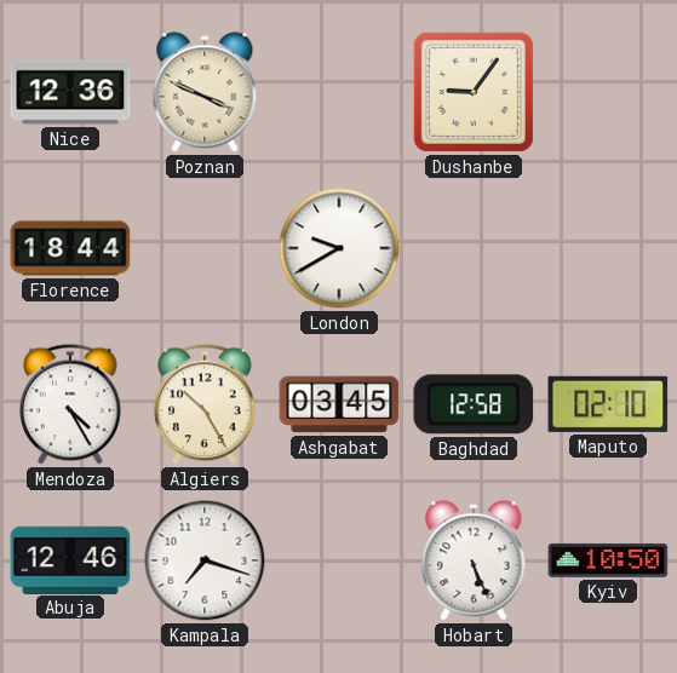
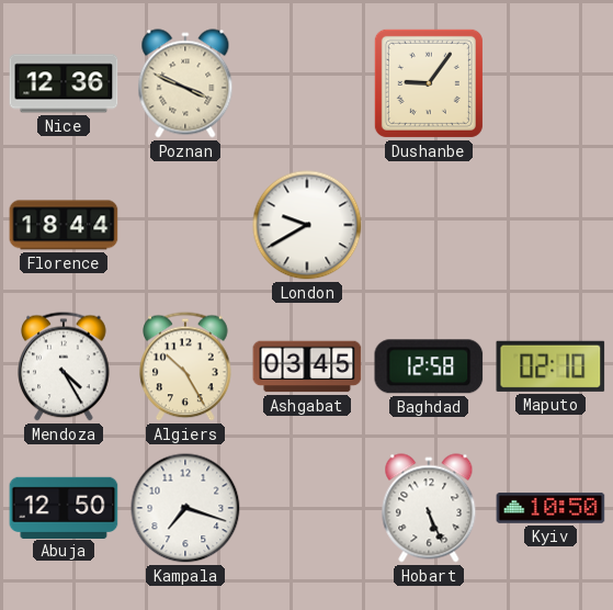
Abuja: 12:46 -> 12:50
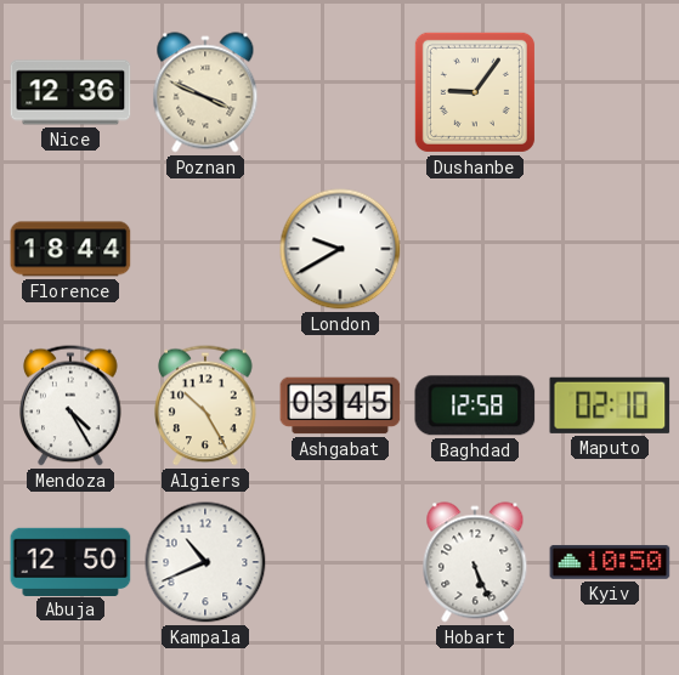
Kampala: 7:18 -> 10:41
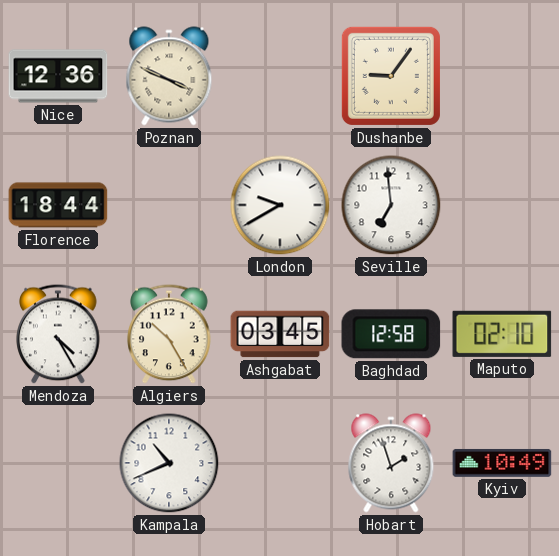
Seville: none -> 6:59
Abuja: 12:50 -> none
Hobart: 5:26 -> 1:57
Kyiv: 10:50 -> 10:49
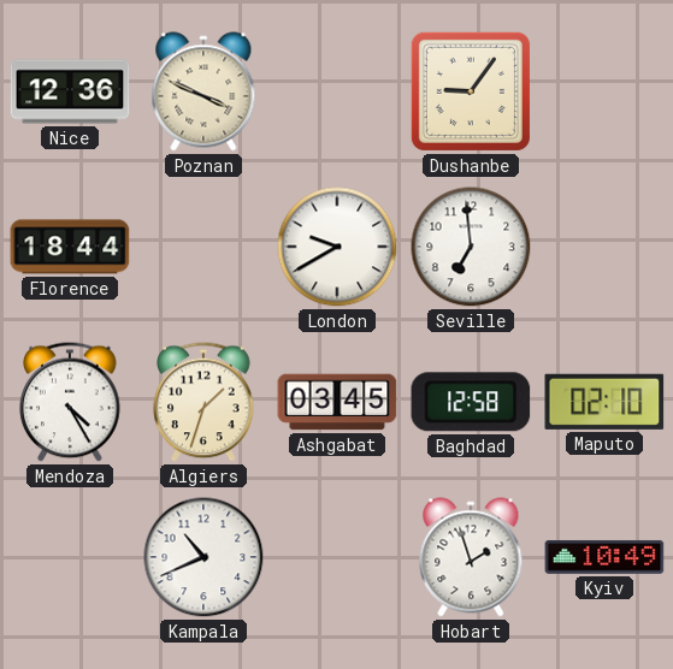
Algiers: 10:25 -> 1:33
